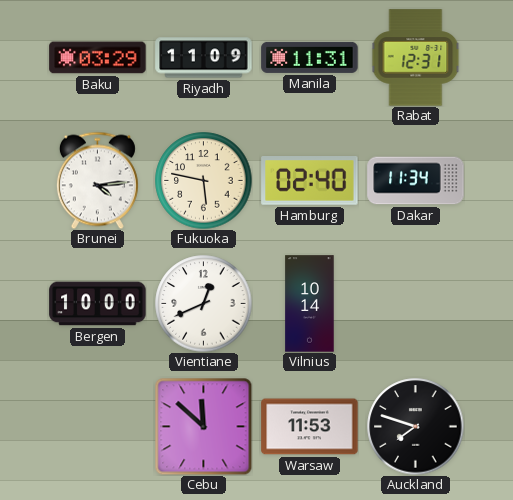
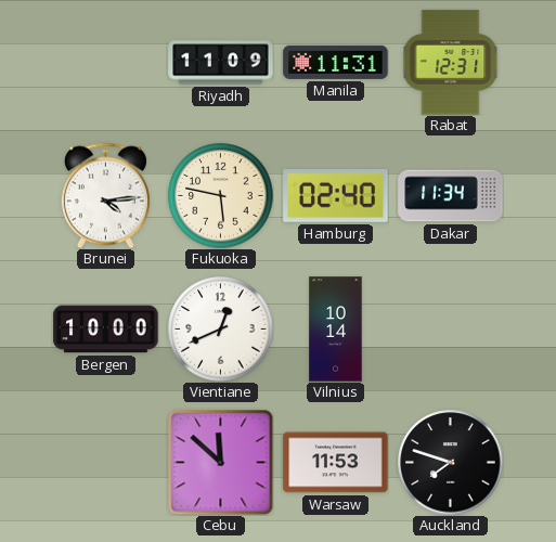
Baku: 03:29 -> none
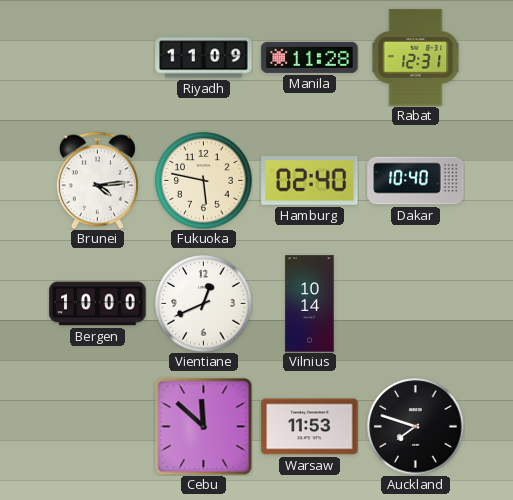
Manila: 11:31 -> 11:28
Dakar: 11:34 -> 10:40
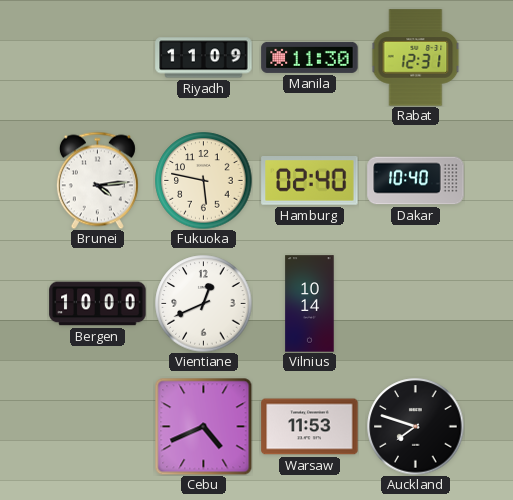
Manila: 11:28 -> 11:30
Cebu: 11:52 -> 4:41
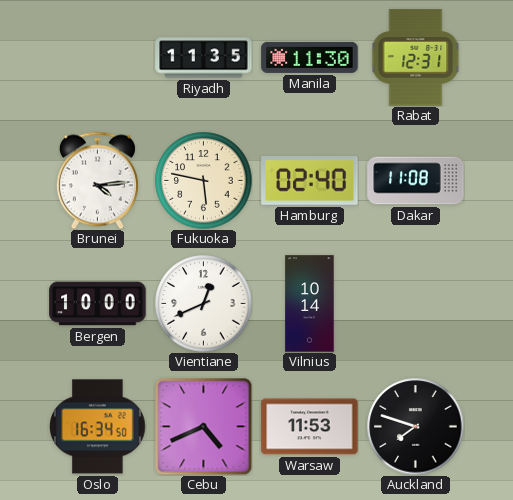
Riyadh: 11:09 -> 11:35
Dakar: 10:40 -> 11:08
Oslo: none -> 16:34
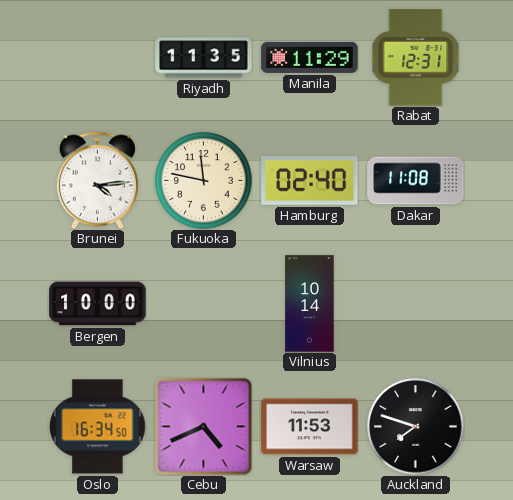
Manila: 11:30 -> 11:29
Fukuoka: 5:47 -> 11:47
Vientiane: 12:41 -> none
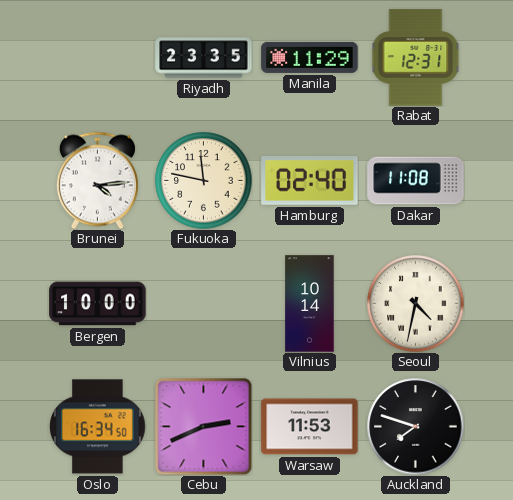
Riyadh: 11:35 -> 23:35
Seoul: none -> 4:32
Cebu: 4:41 -> 2:41
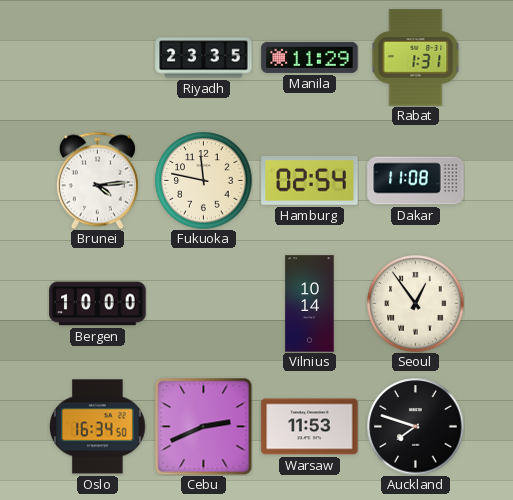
Rabat: 12:31 -> 1:31
Hamburg: 02:40 -> 02:54
Seoul: 4:32 -> 12:54
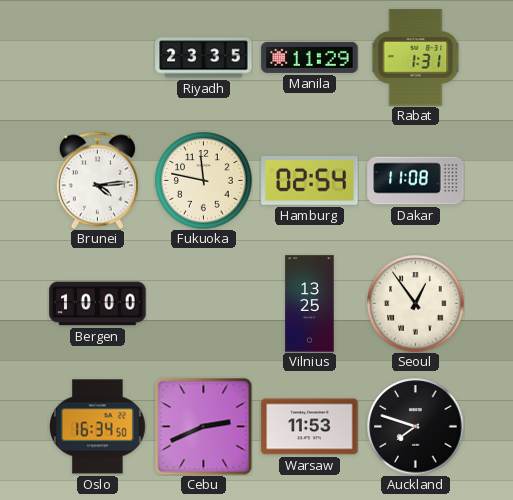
Vilnius: 10:14 -> 13:25
